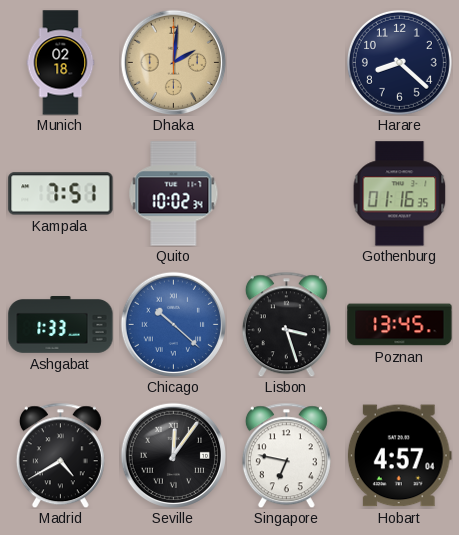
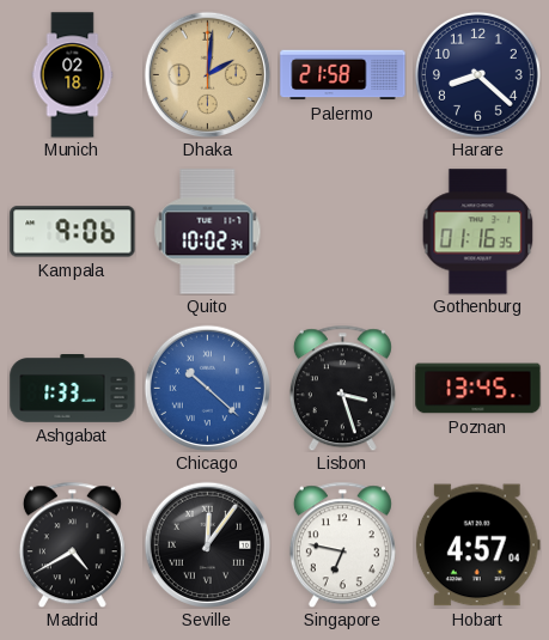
Palermo: none -> 21:58
Kampala: 7:51 -> 9:06
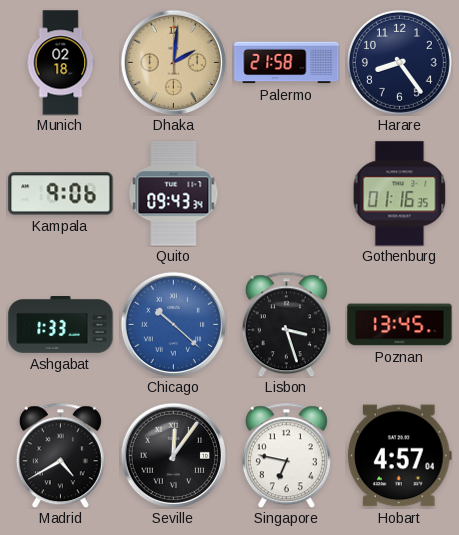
Harare: 8:22 -> 8:24
Quito: 10:02 -> 09:43
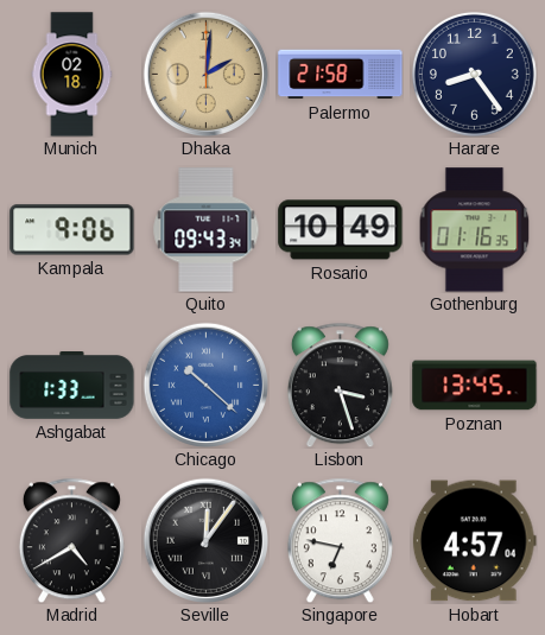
Rosario: none -> 10:49
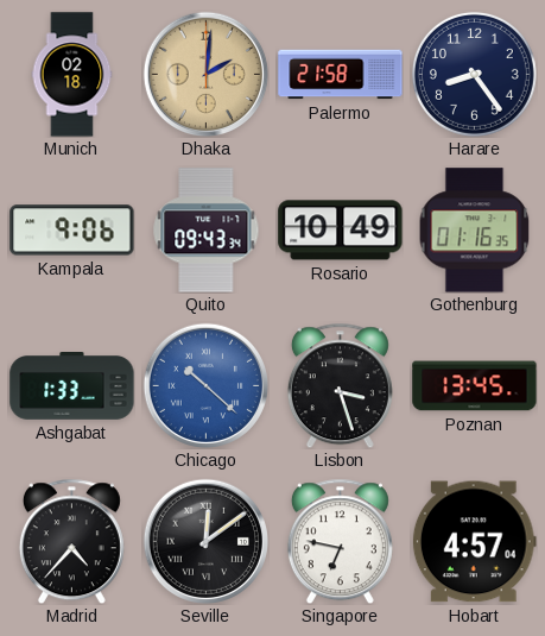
Madrid: 4:40 -> 4:37
Seville: 12:06 -> 12:09
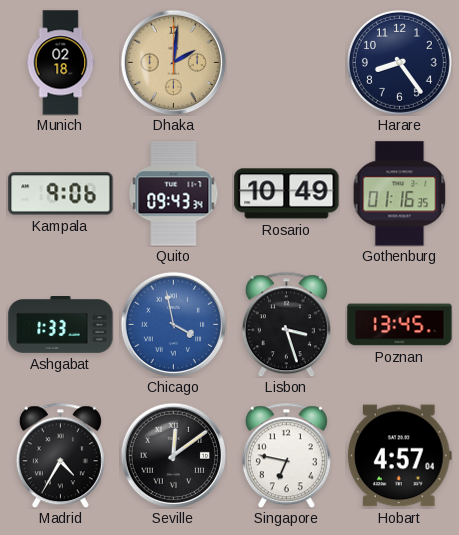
Palermo: 21:58 -> none
Chicago: 10:22 -> 3:58
Madrid: 4:37 -> 4:35
